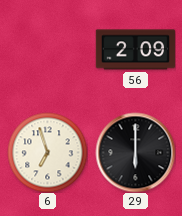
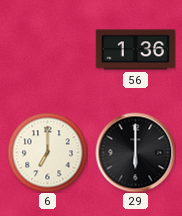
56: 2:09 -> 1:36
6: 6:57 -> 7:00
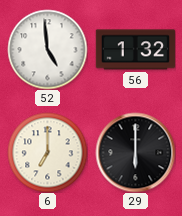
52: none -> 4:59
56: 1:36 -> 1:32
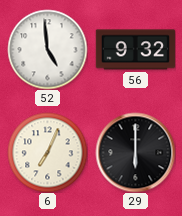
56: 1:32 -> 9:32
6: 7:00 -> 7:04
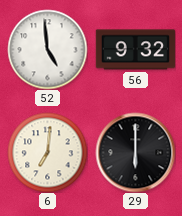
6: 7:04 -> 7:01
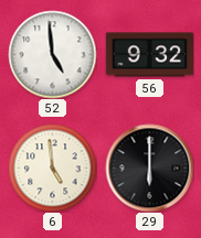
6: 7:01 -> 4:59
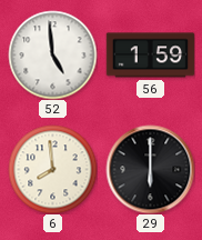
56: 9:32 -> 1:59
6: 4:59 -> 7:59
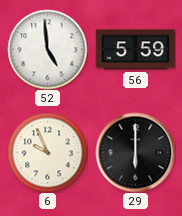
56: 1:59 -> 5:59
6: 7:59 -> 9:56
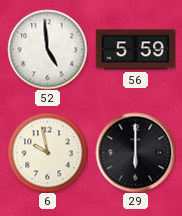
6: 9:56 -> 9:58
